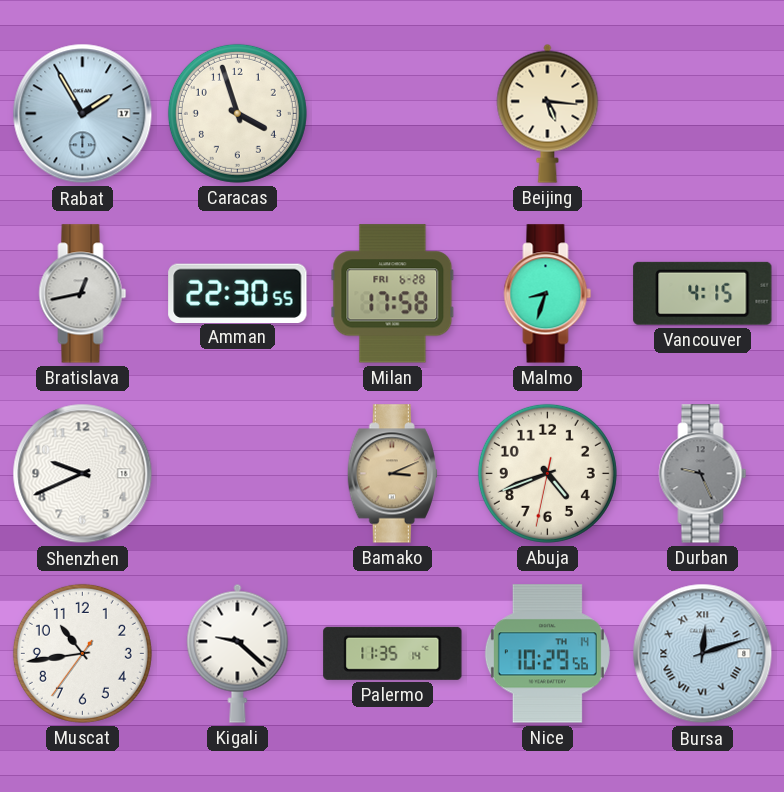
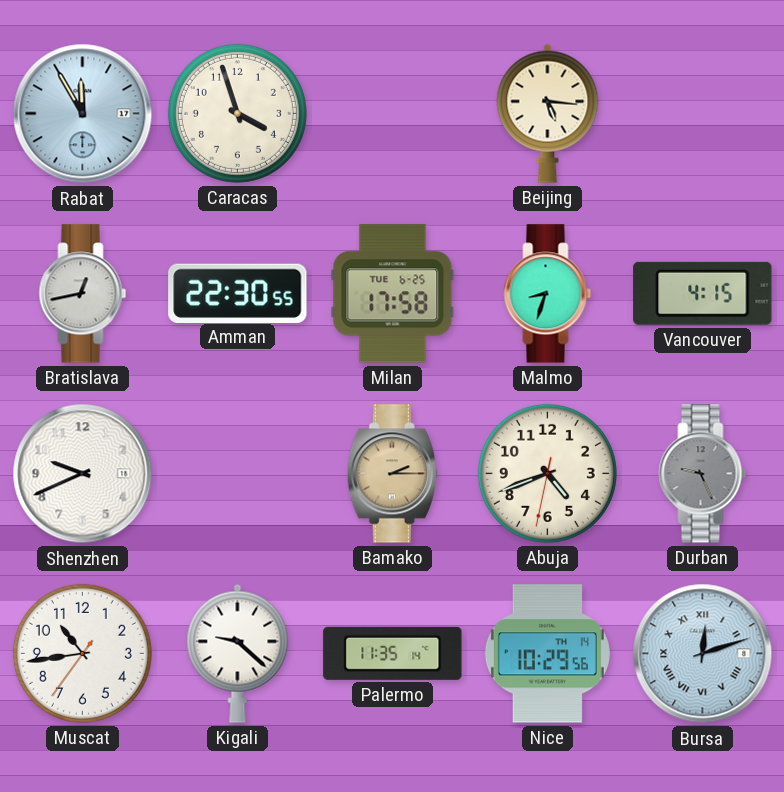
Rabat: 1:55 -> 11:55
Milan date: FRI 6-28 -> TUE 6-25
Bamako: 3:11 -> 2:15
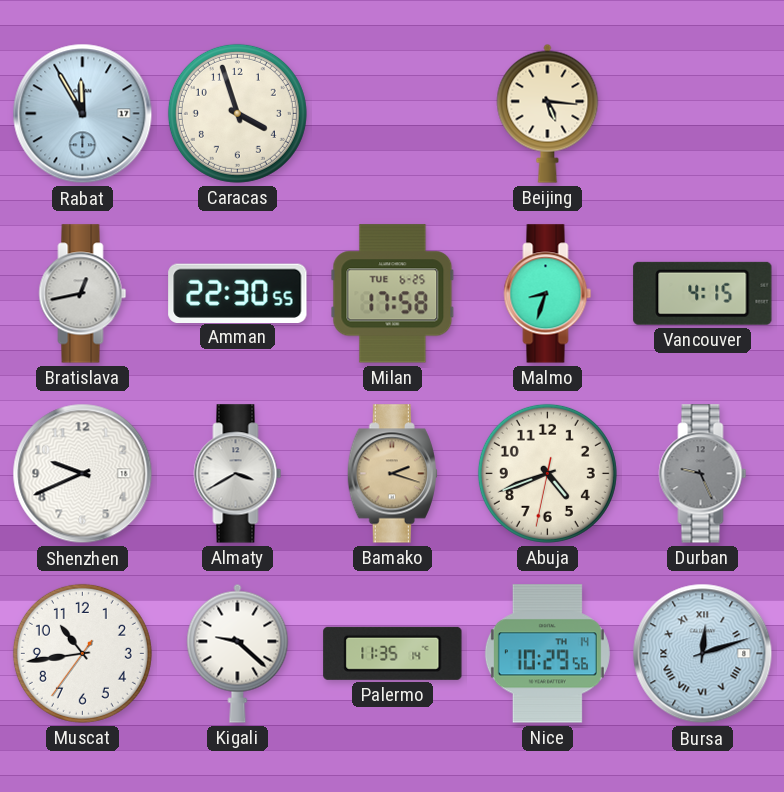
Almaty: none -> 3:40
Bamako: 2:15 -> 2:18
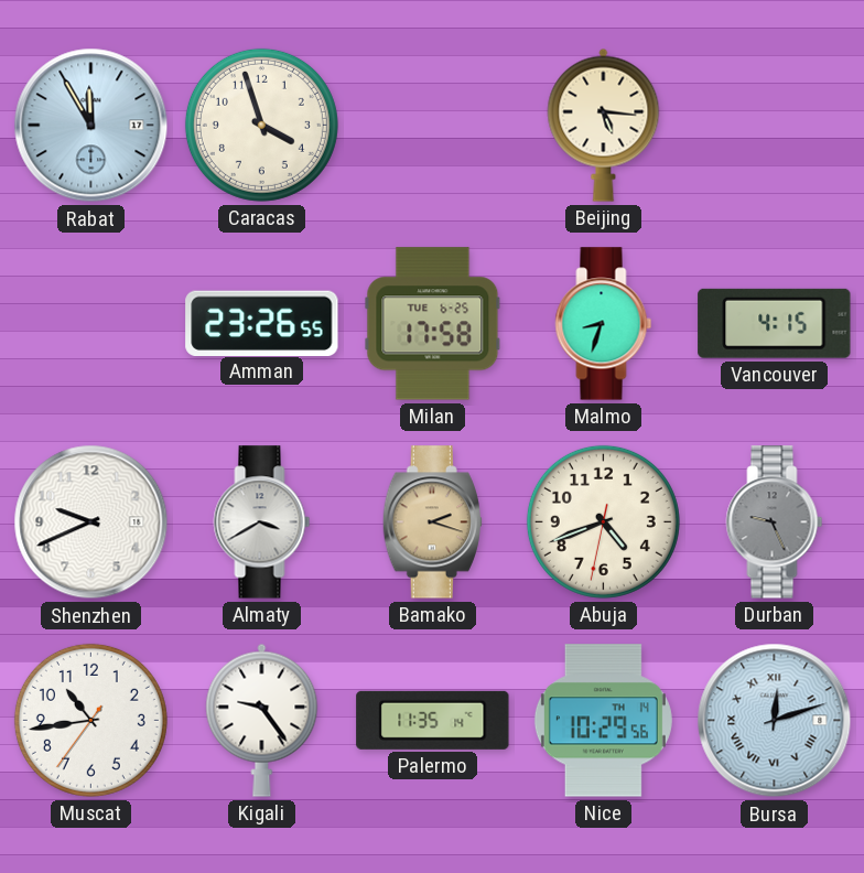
Bratislava: 12:43 -> none
Amman: 22:30 -> 23:26
Kigali: 9:22 -> 9:24
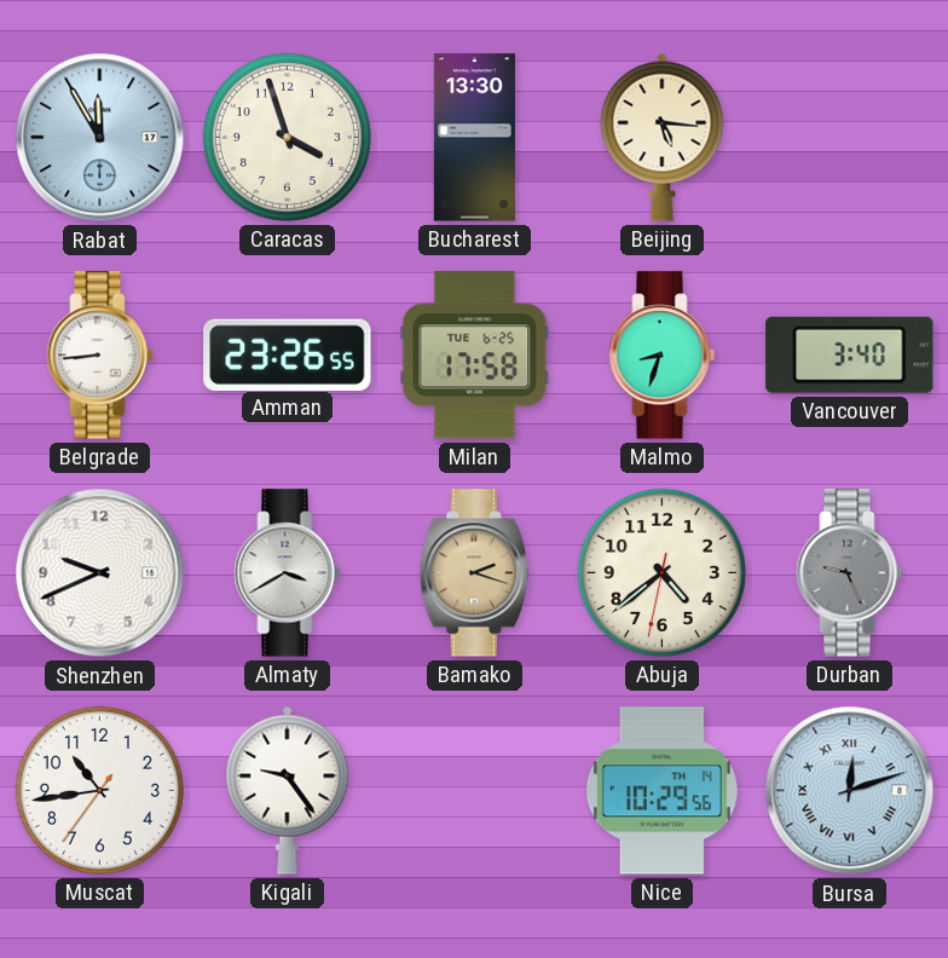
Bucharest: none -> 13:30
Belgrade: none -> 8:44
Vancouver: 4:15 -> 3:40
Abuja: 4:41 -> 4:38
Palermo: 11:35 -> none
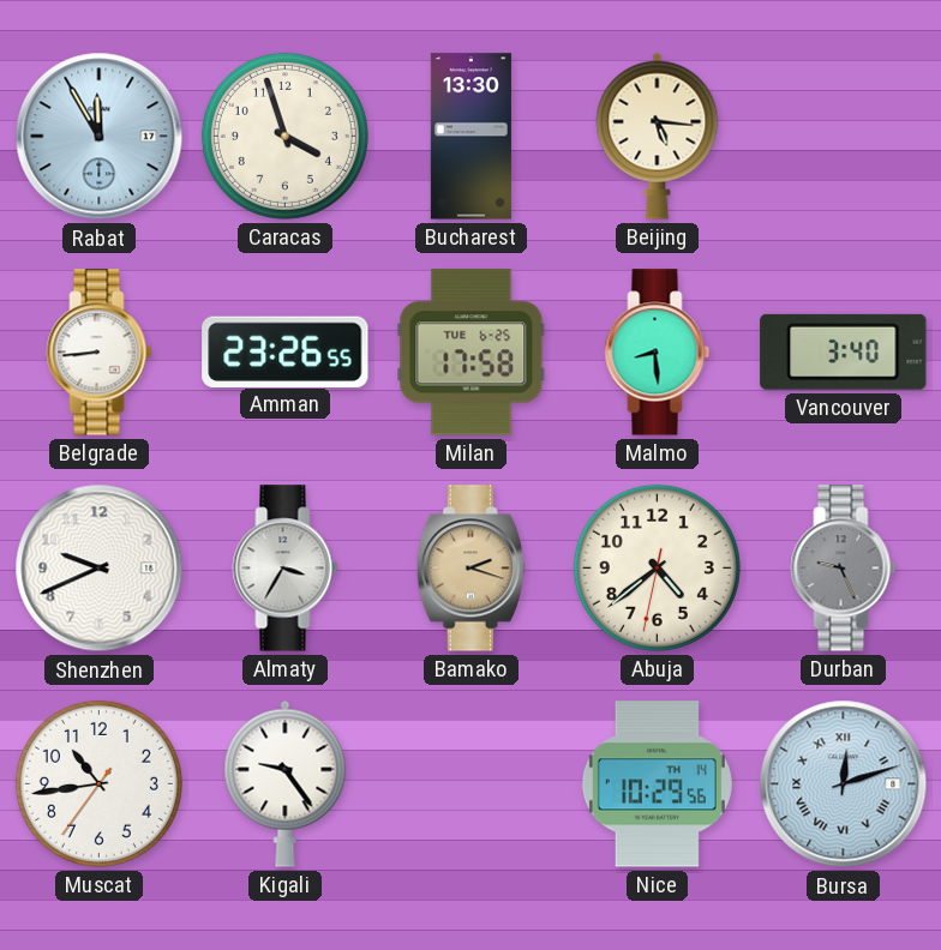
Malmo: 8:33 -> 8:29
Almaty: 3:40 -> 3:35
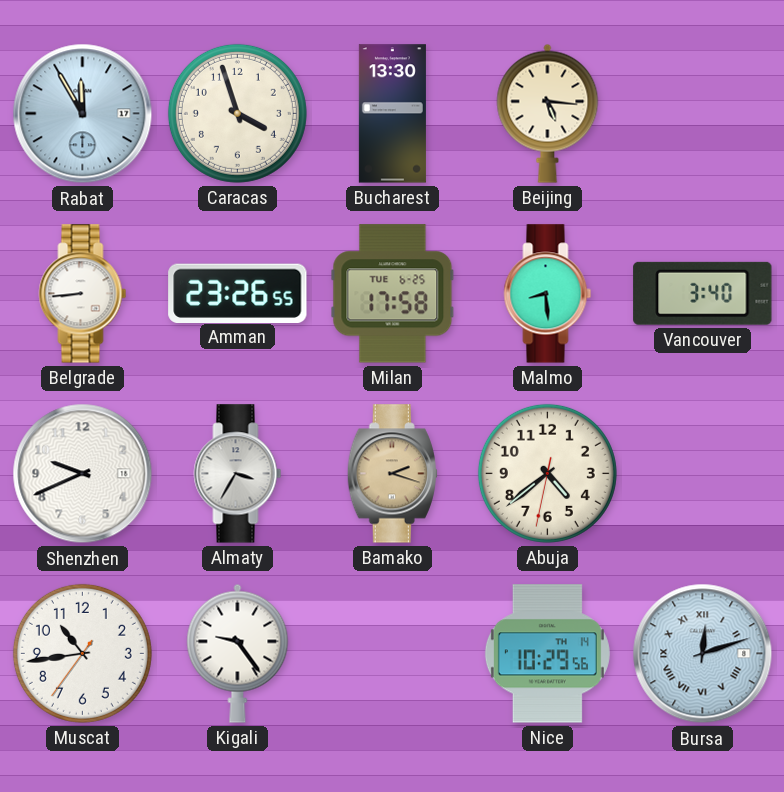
Durban: 9:26 -> none
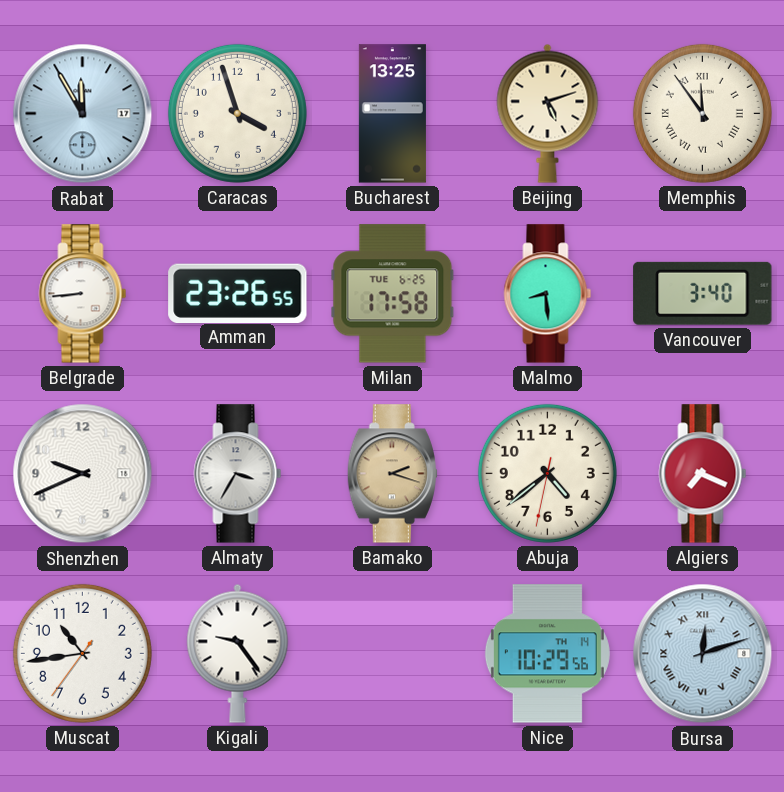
Bucharest: 13:30 -> 13:25
Beijing: 5:16 -> 5:12
Memphis: none -> 11:54
Algiers: none -> 7:19
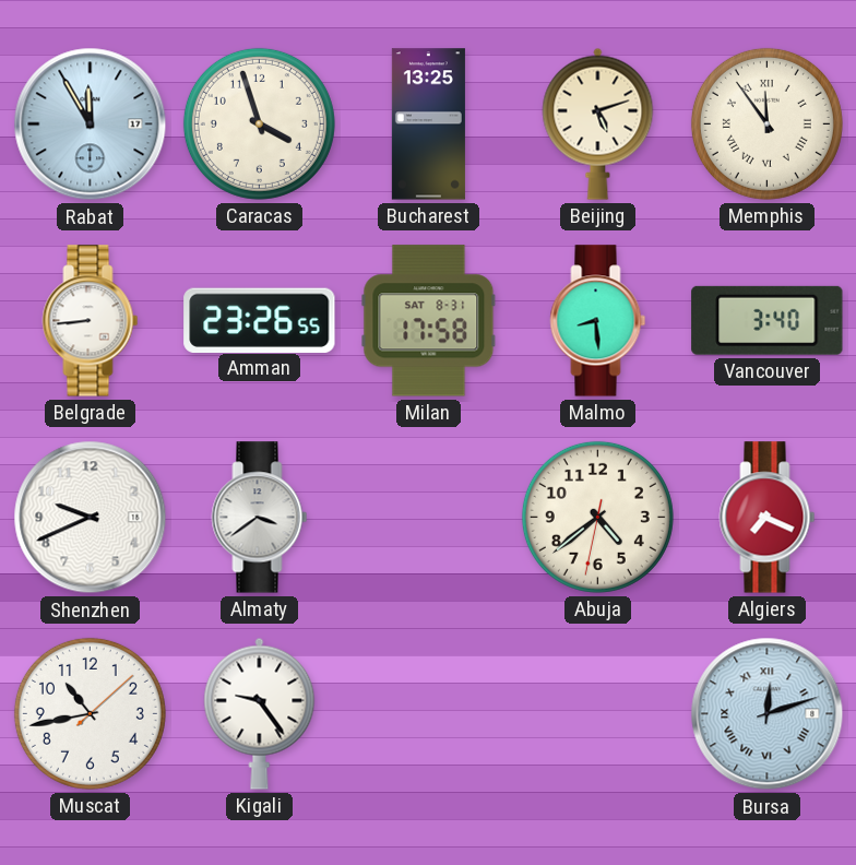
Milan date: TUE 6-25 -> SAT 8-31
Almaty: 3:35 -> 3:39
Bamako: 2:18 -> none
Muscat: 10:43:36 -> 10:43:08
Nice: 10:29 -> none
